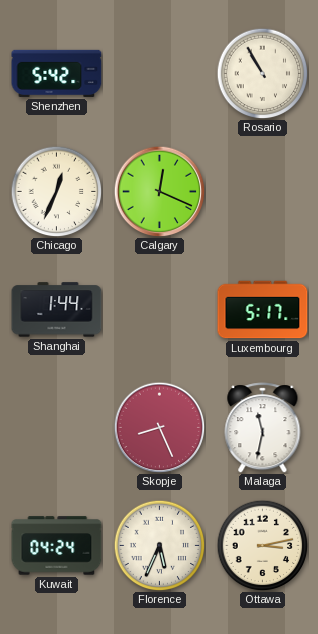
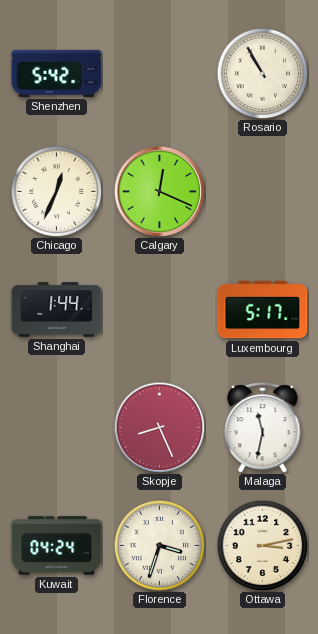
Florence: 5:34 -> 3:33
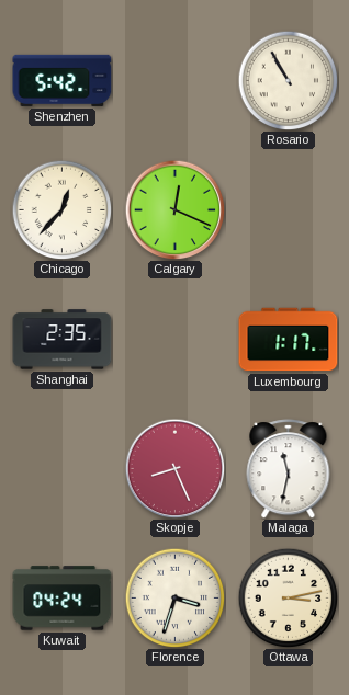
Chicago: 12:34 -> 12:37
Shanghai: 1:44 -> 2:35
Luxembourg: 5:17 -> 1:17
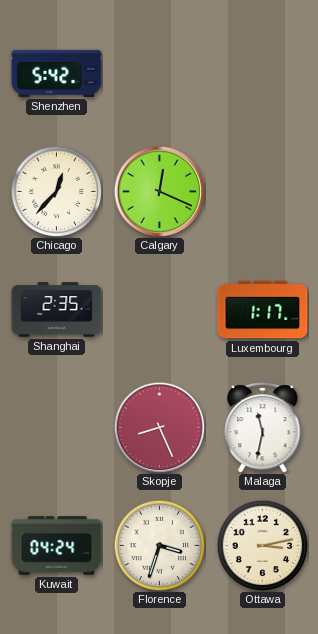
Rosario: 10:55 -> none
